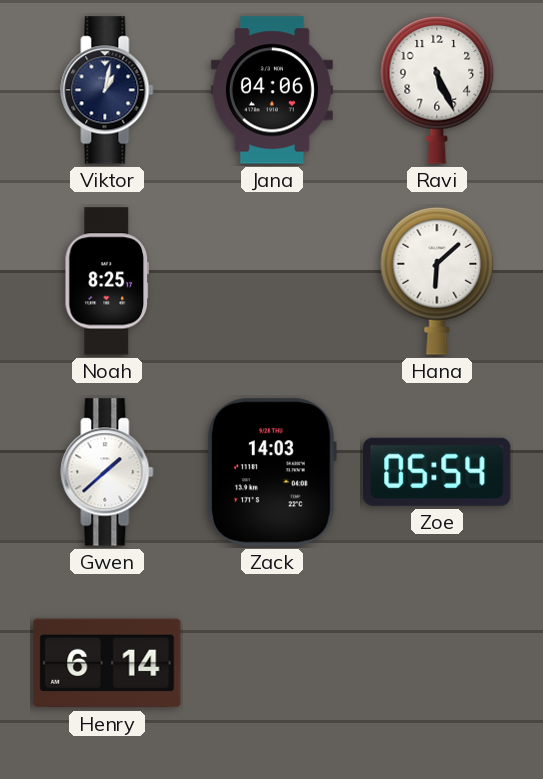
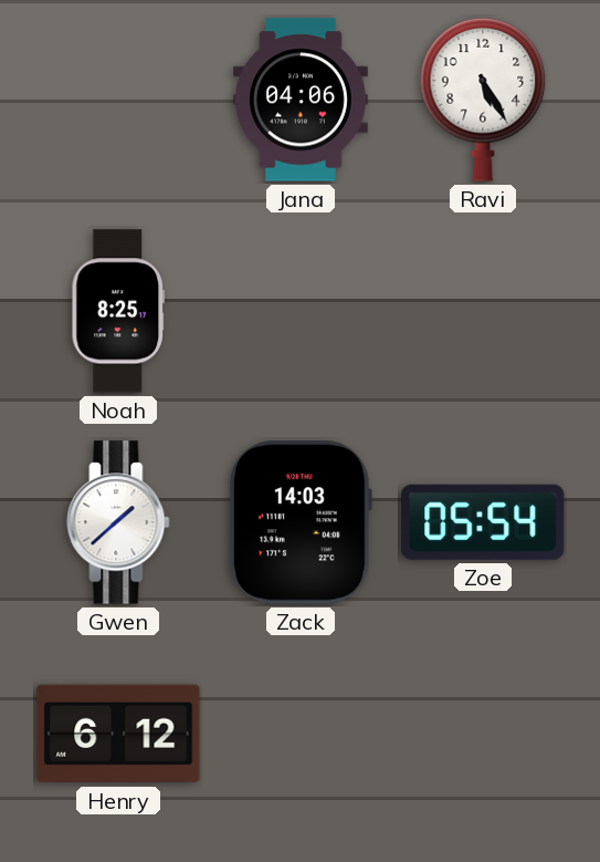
Viktor: 1:02 -> none
Ravi: 5:26 -> 5:25
Hana: 6:08 -> none
Henry: 6:14 -> 6:12
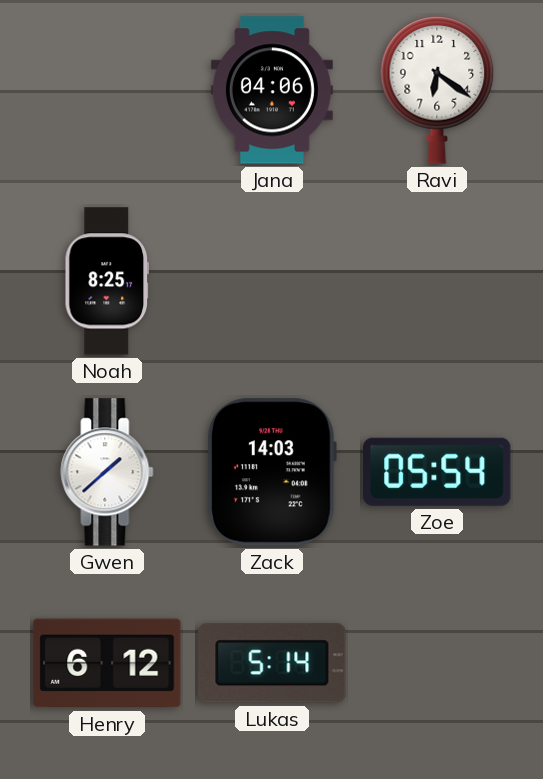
Ravi: 5:25 -> 6:21
Lukas: none -> 5:14
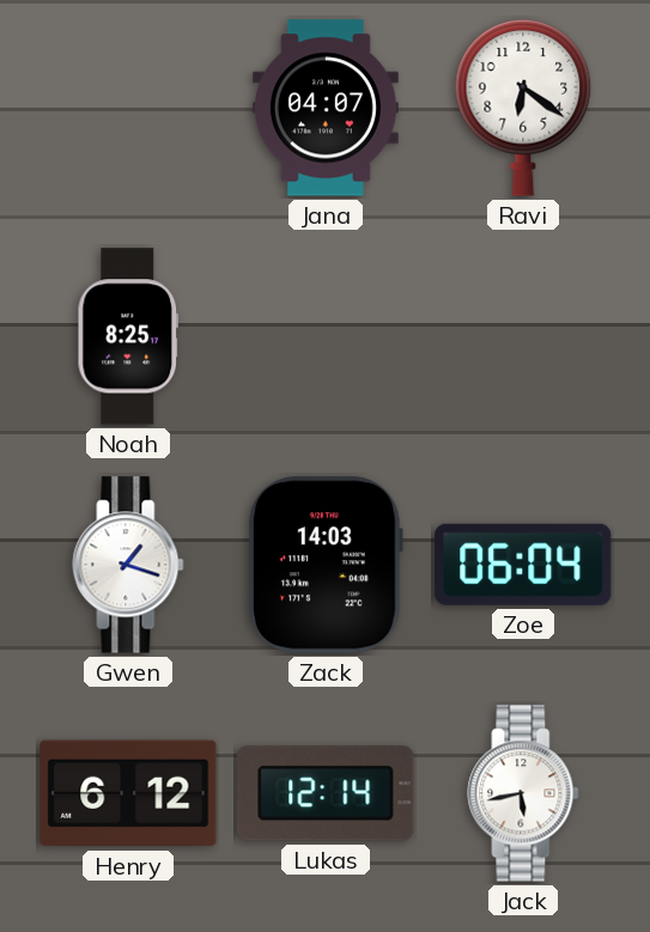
Jana: 04:06 -> 04:07
Gwen: 1:38 -> 1:18
Zoe: 05:54 -> 06:04
Lukas: 5:14 -> 12:14
Jack: none -> 5:43
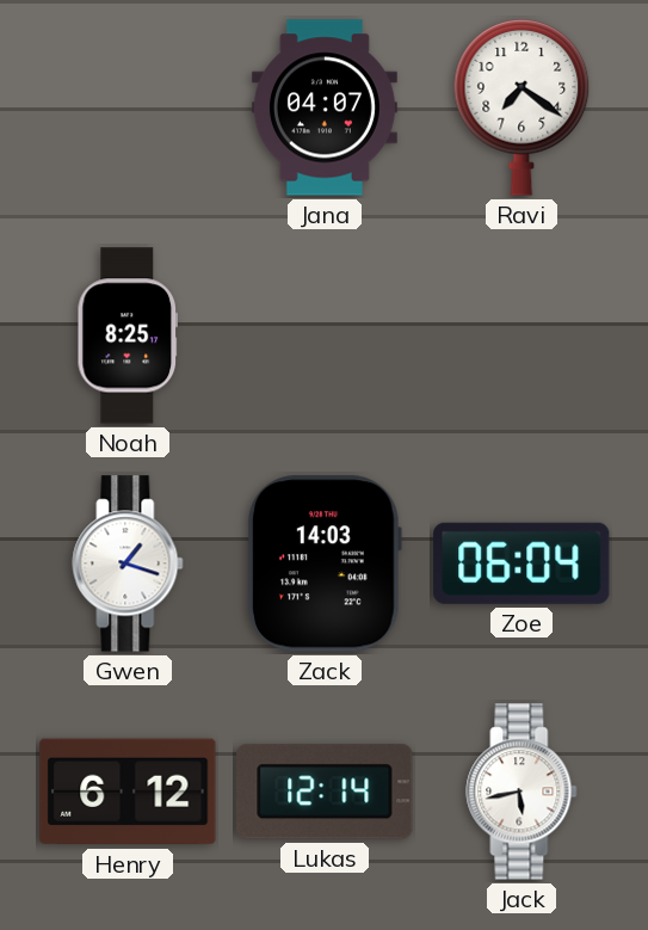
Ravi: 6:21 -> 7:21
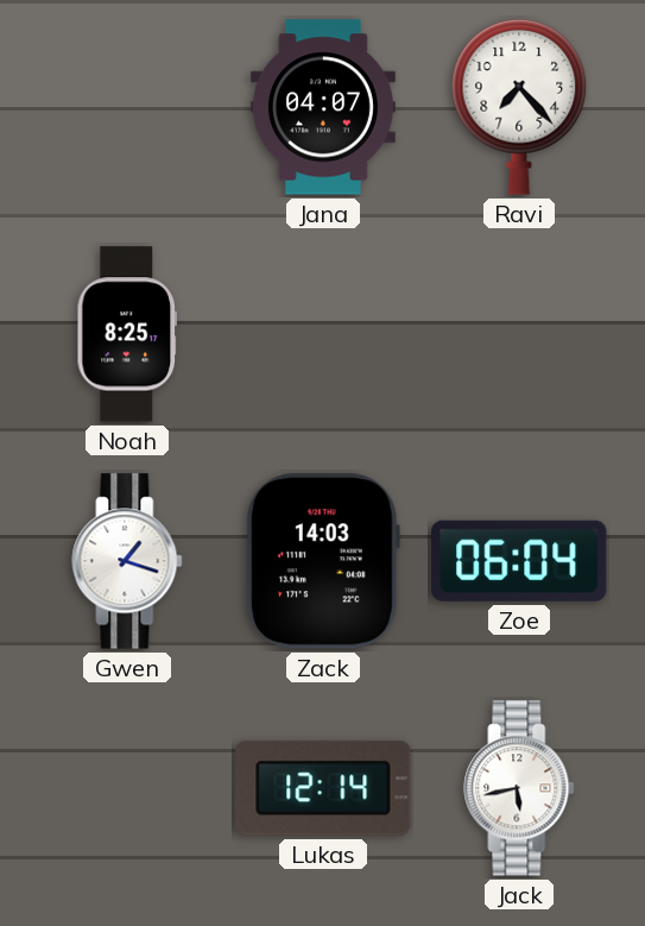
Ravi: 7:21 -> 7:23
Henry: 6:12 -> none
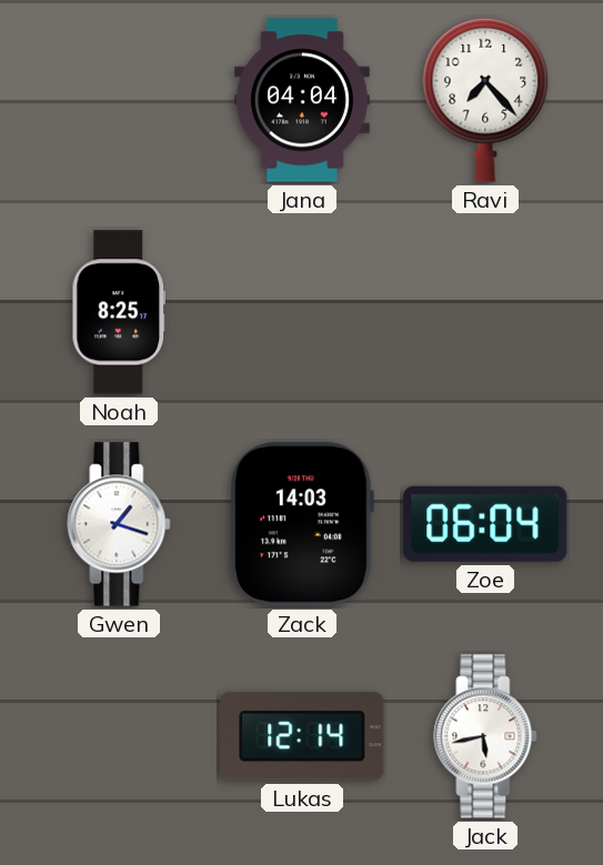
Jana: 04:07 -> 04:04
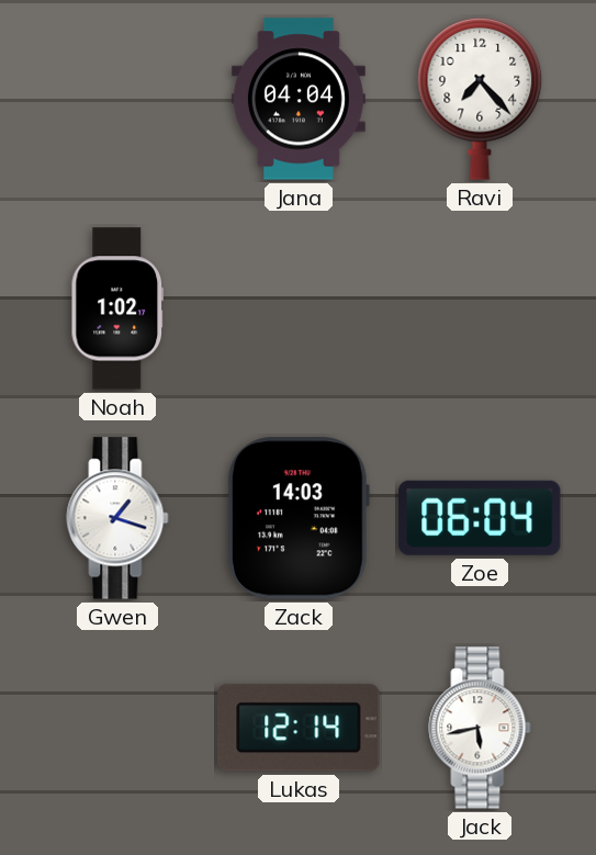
Noah: 8:25 -> 1:02
